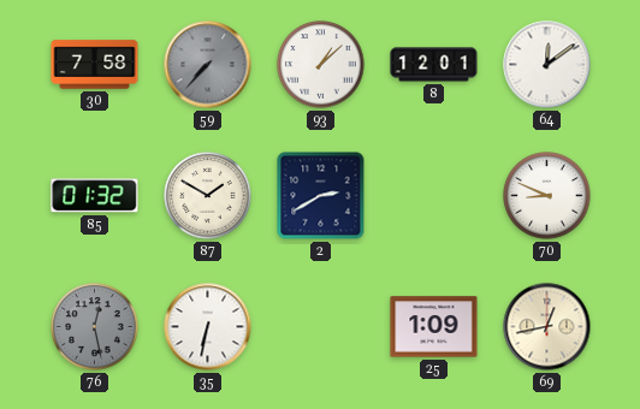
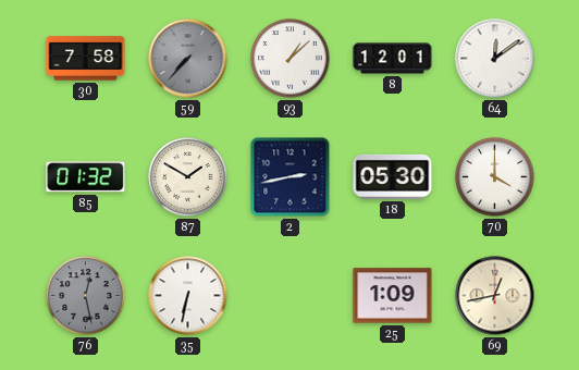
2: 2:40 -> 2:43
18: none -> 05:30
70: 8:49 -> 4:00
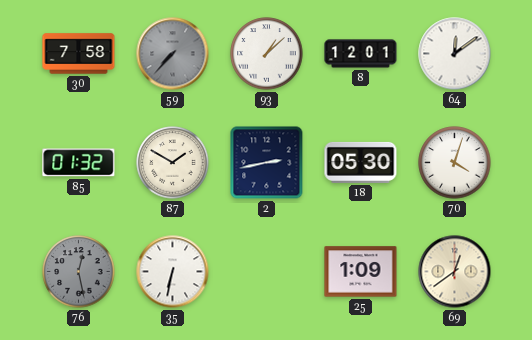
70: 4:00 -> 4:03
69: 12:43 -> 12:39
